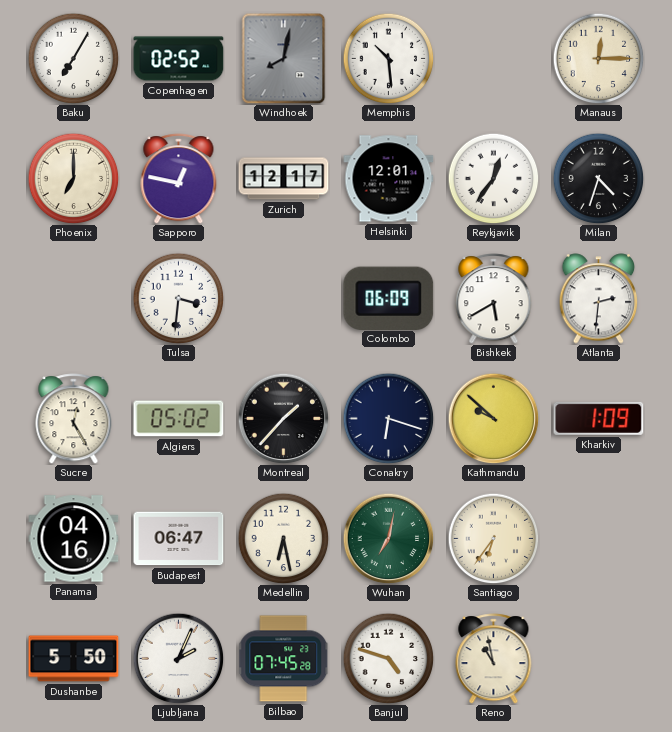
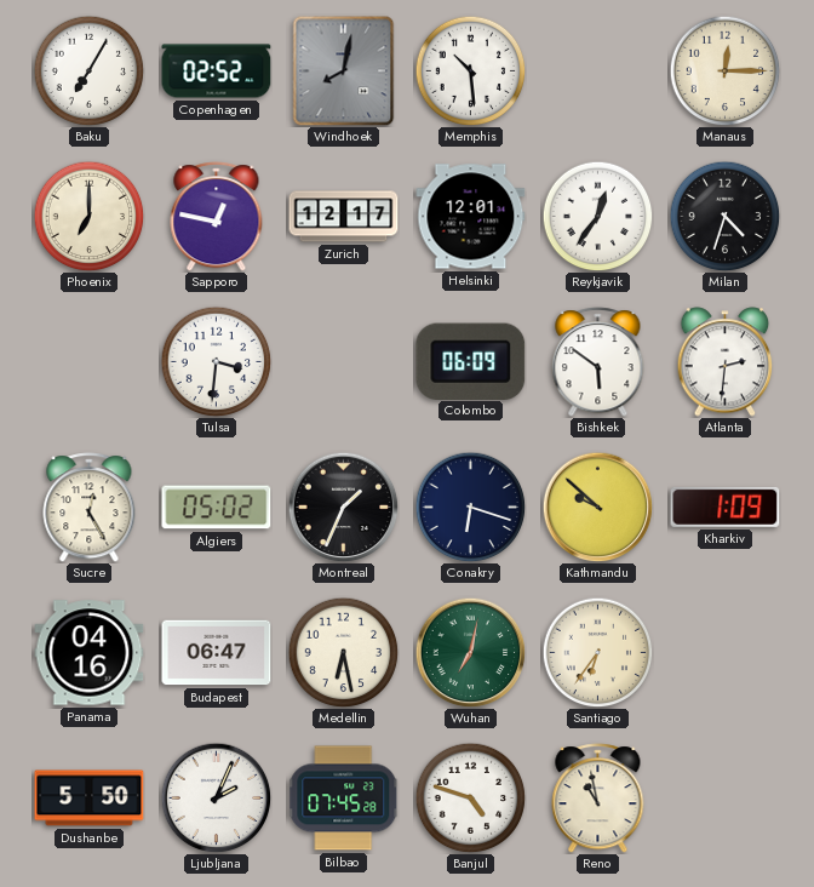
Bishkek: 5:40 -> 5:51
Montreal: 1:37 -> 1:34
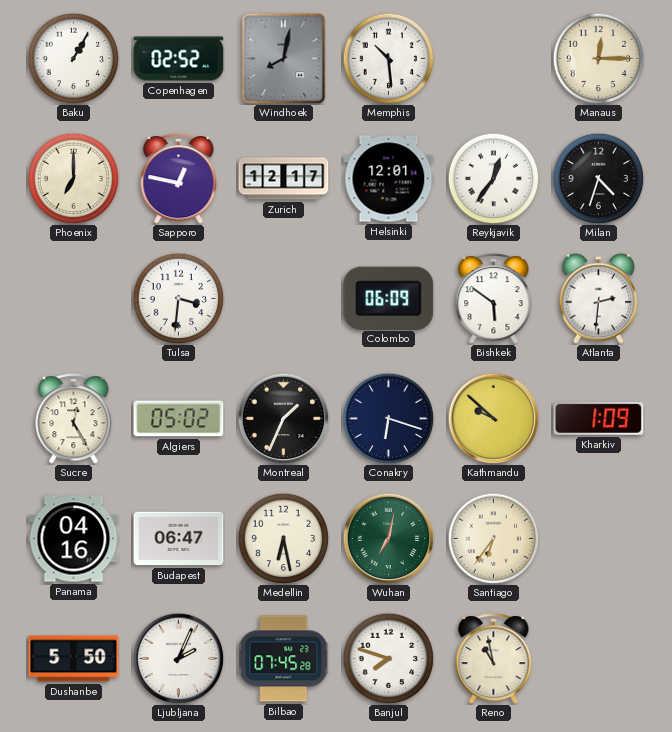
Baku: 7:05 -> 1:05
Banjul: 4:48 -> 7:48
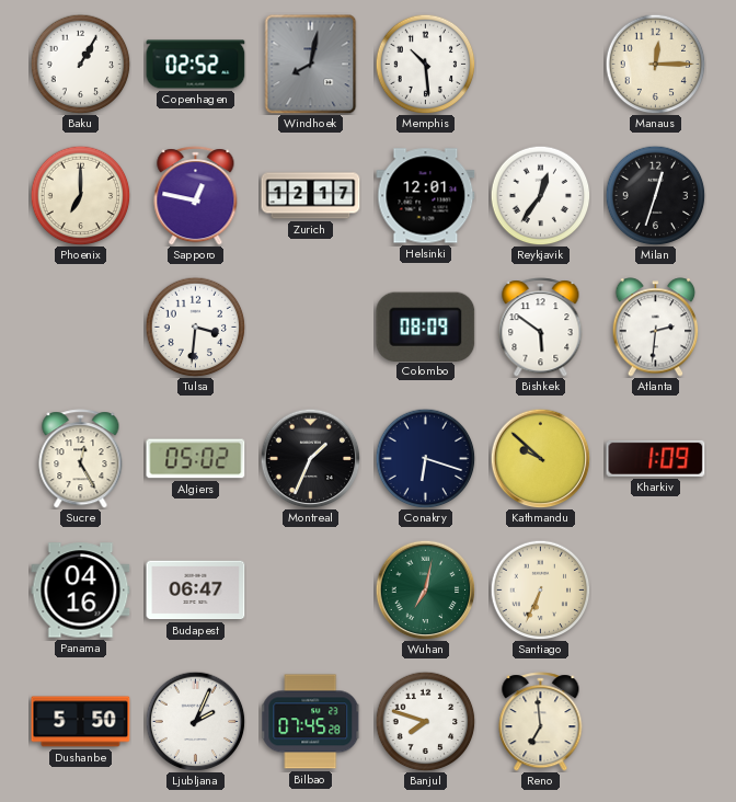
Milan: 4:33 -> 12:33
Colombo: 06:09 -> 08:09
Medellin: 6:28 -> none
Santiago: 6:36 -> 6:34
Reno: 10:58 -> 6:59
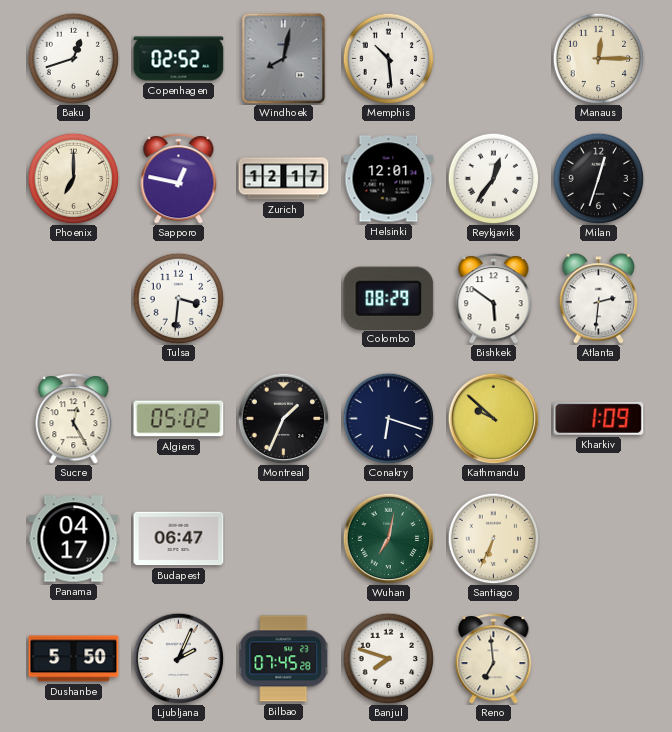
Baku: 1:05 -> 12:42
Colombo: 08:09 -> 08:29
Panama: 04:16 -> 04:17
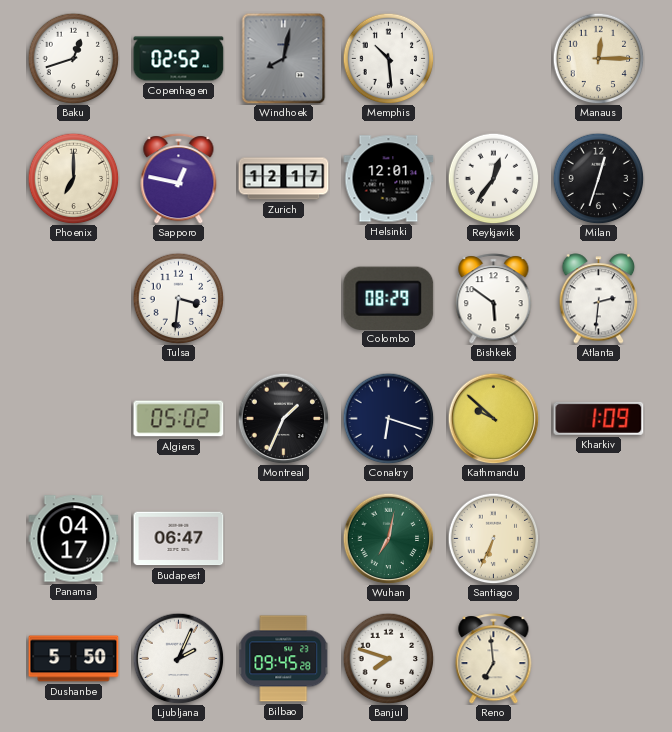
Sucre: 12:25 -> none
Bilbao: 07:45 -> 09:45
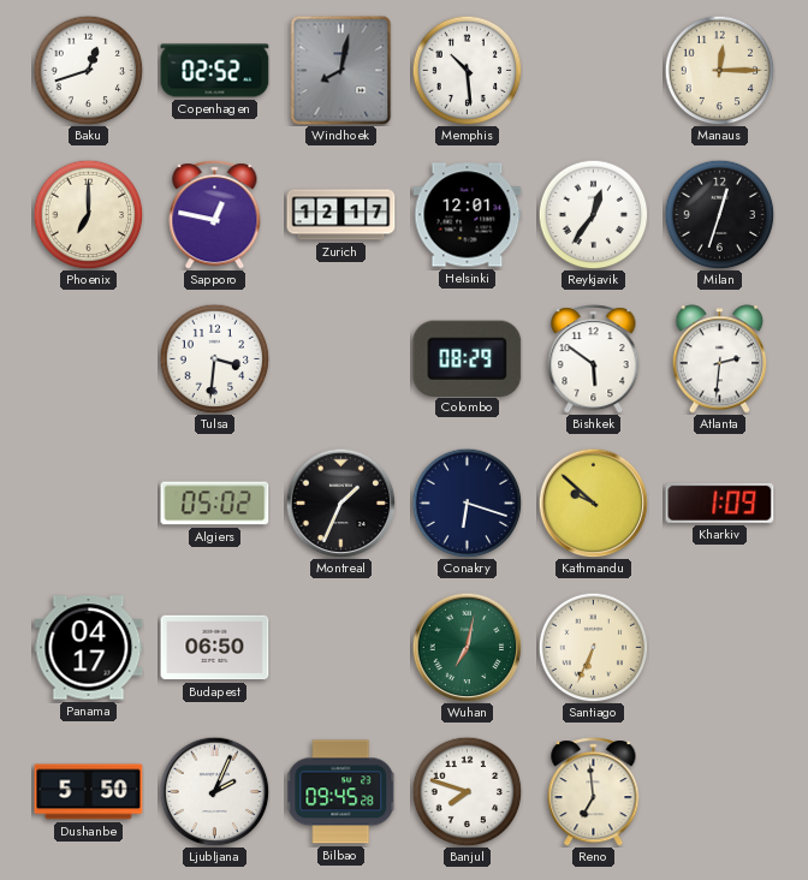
Budapest: 06:47 -> 06:50
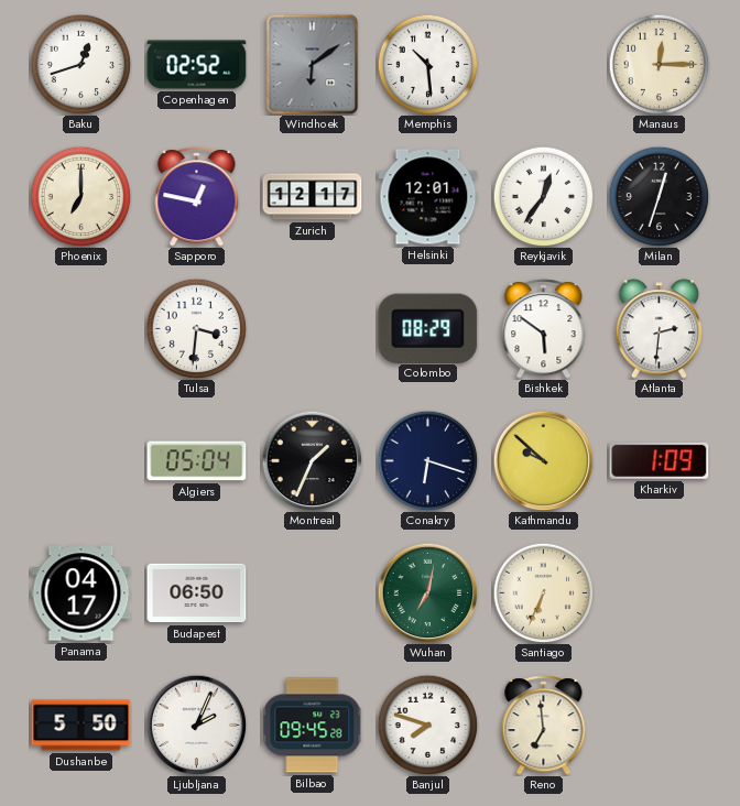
Windhoek: 8:02 -> 6:09
Algiers: 05:02 -> 05:04
